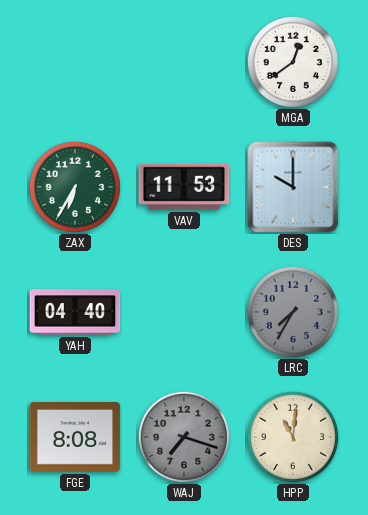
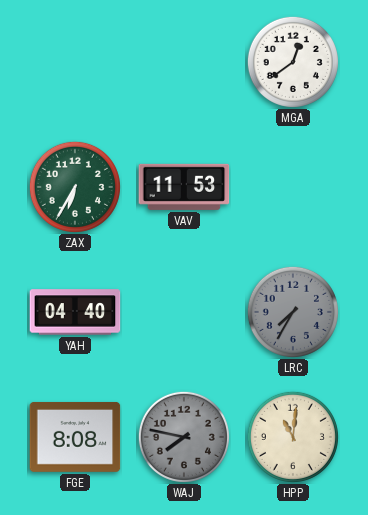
DES: 10:00 -> none
WAJ: 7:18 -> 7:47
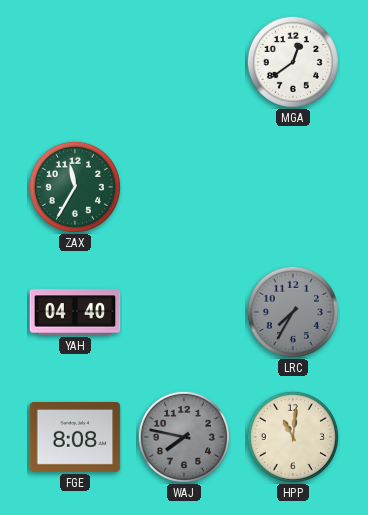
ZAX: 6:35 -> 11:35
VAV: 11:53 -> none
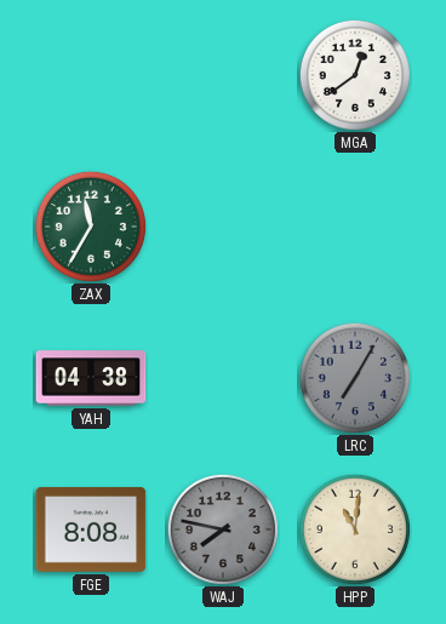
YAH: 04:40 -> 04:38
LRC: 7:35 -> 7:05
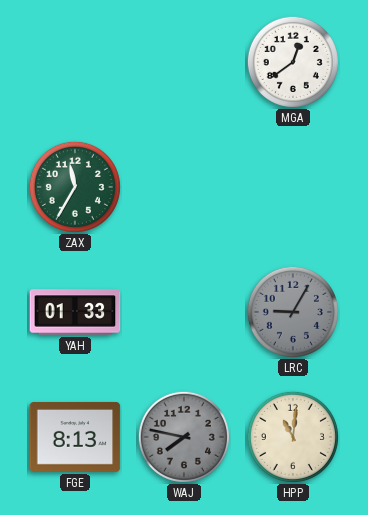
YAH: 04:38 -> 01:33
LRC: 7:05 -> 9:05
FGE: 8:08 -> 8:13
